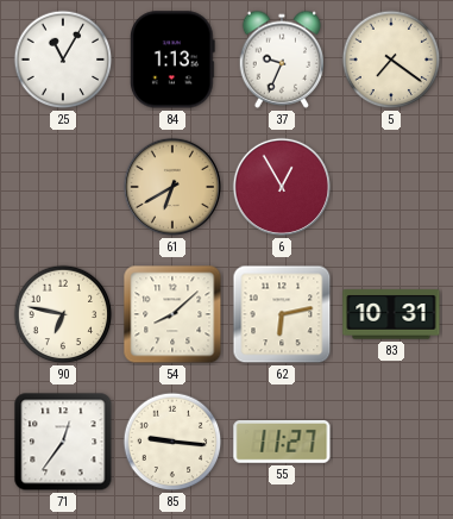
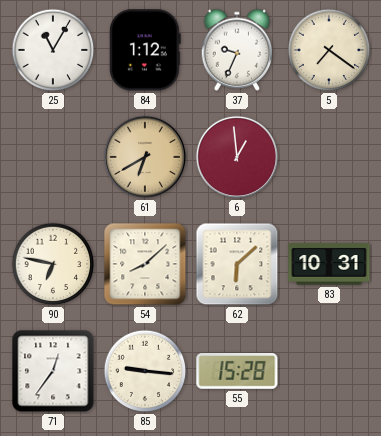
84: 1:13 -> 1:12
6: 12:55 -> 12:59
62: 6:13 -> 6:08
55: 11:27 -> 15:28
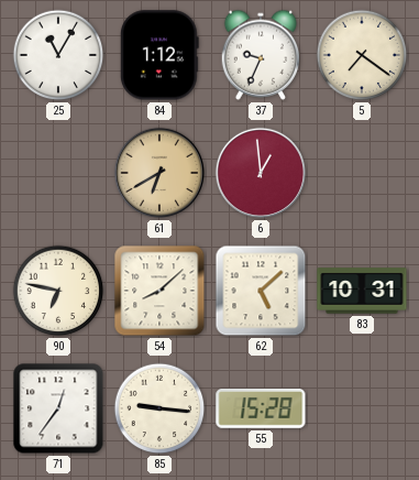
62: 6:08 -> 5:08
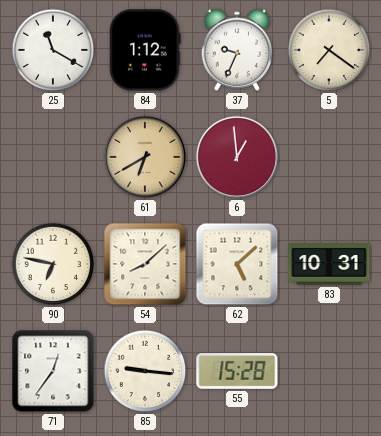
25: 11:05 -> 11:20
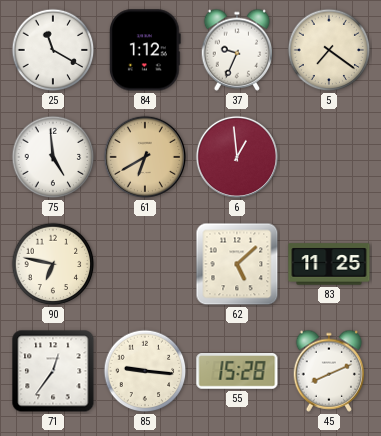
75: none -> 4:59
54: 8:08 -> none
83: 10:31 -> 11:25
45: none -> 8:11
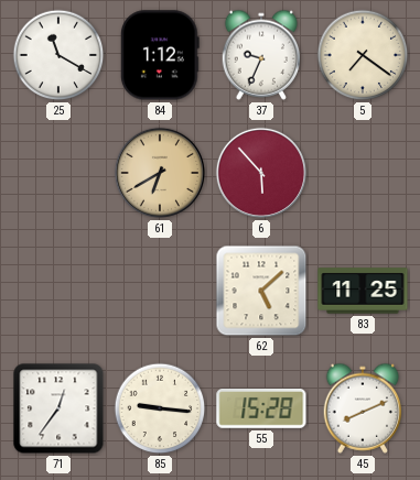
75: 4:59 -> none
6: 12:59 -> 5:53
90: 6:47 -> none
